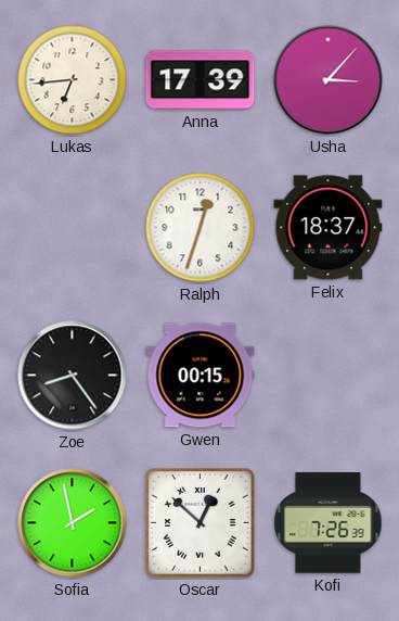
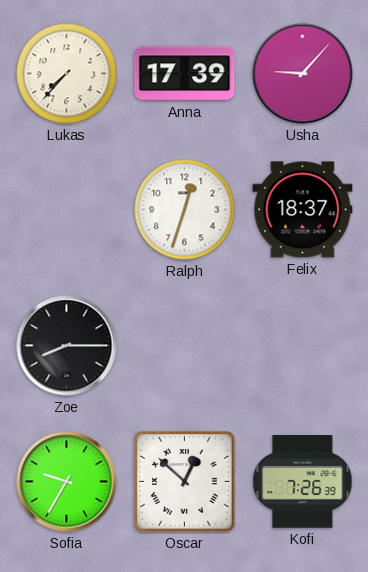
Lukas: 6:44 -> 7:37
Usha: 3:07 -> 9:07
Zoe: 8:24 -> 8:15
Gwen: 00:15 -> none
Sofia: 1:58 -> 9:35
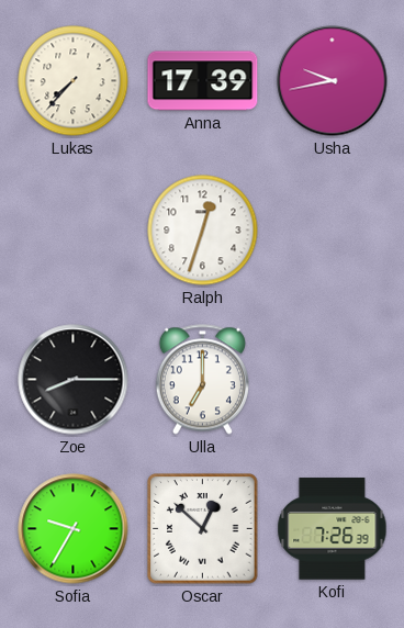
Usha: 9:07 -> 9:43
Felix: 18:37 -> none
Ulla: none -> 7:00
